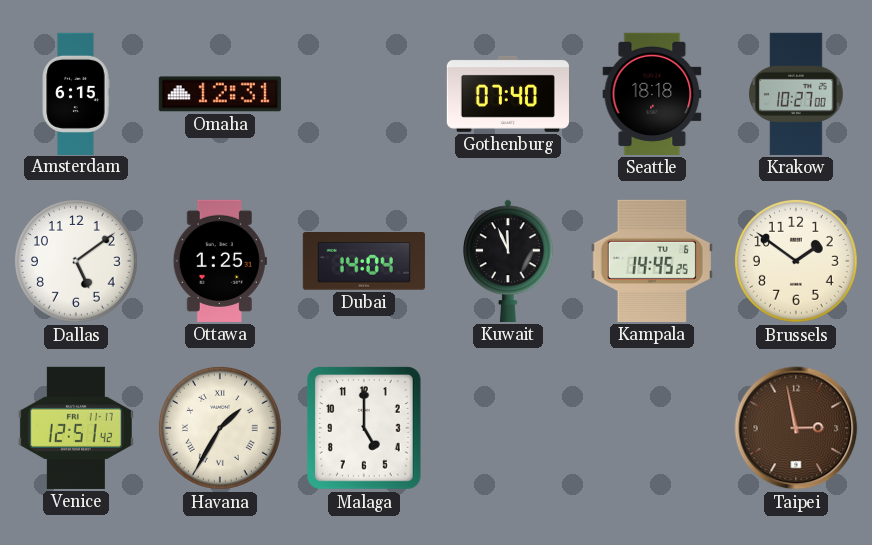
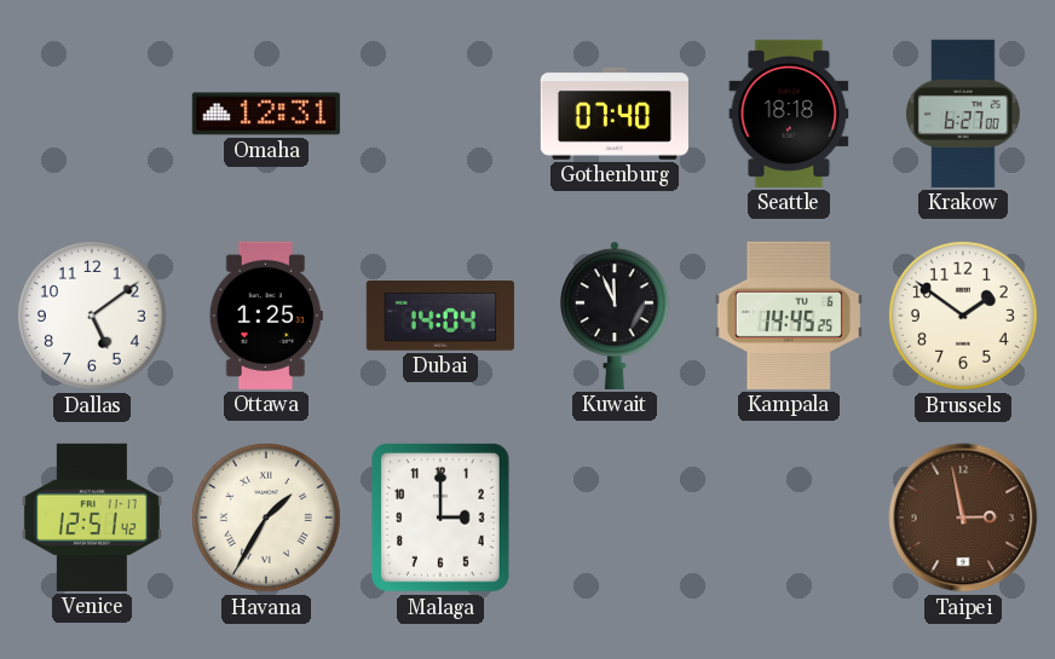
Amsterdam: 6:15 -> none
Krakow: 10:27 -> 6:27
Malaga: 5:00 -> 3:00
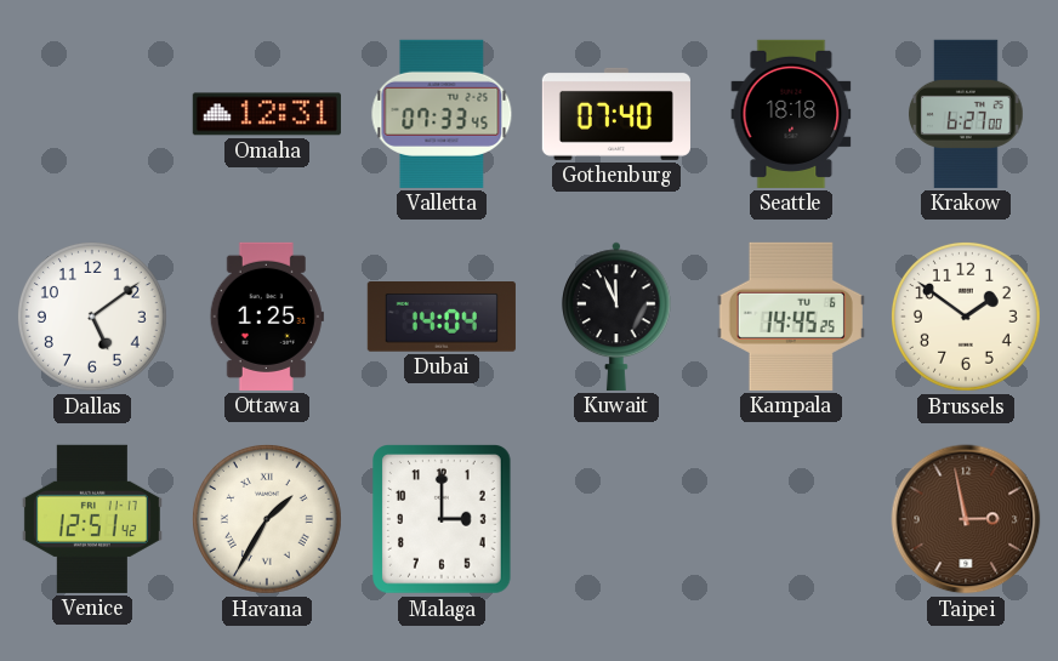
Valletta: none -> 07:33
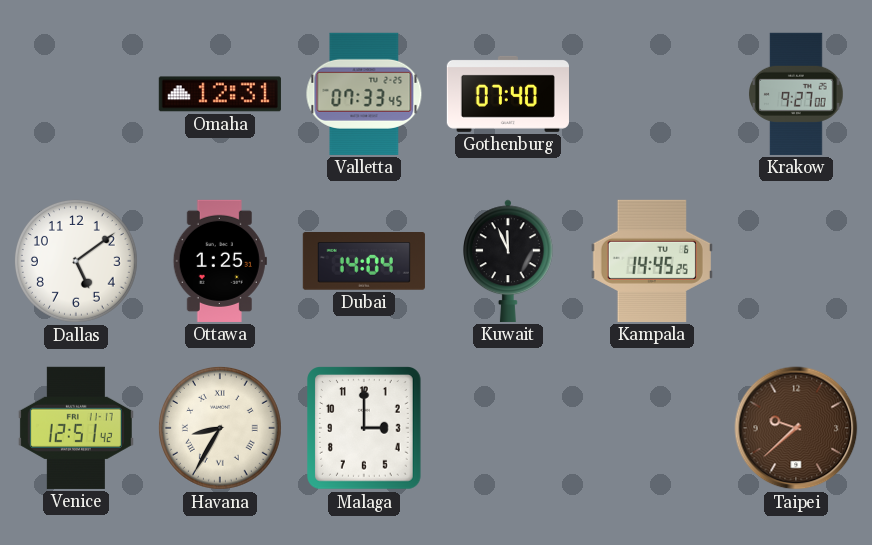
Seattle: 18:18 -> none
Krakow: 6:27 -> 9:27
Brussels: 1:51 -> none
Havana: 1:35 -> 8:35
Taipei: 2:58 -> 9:38
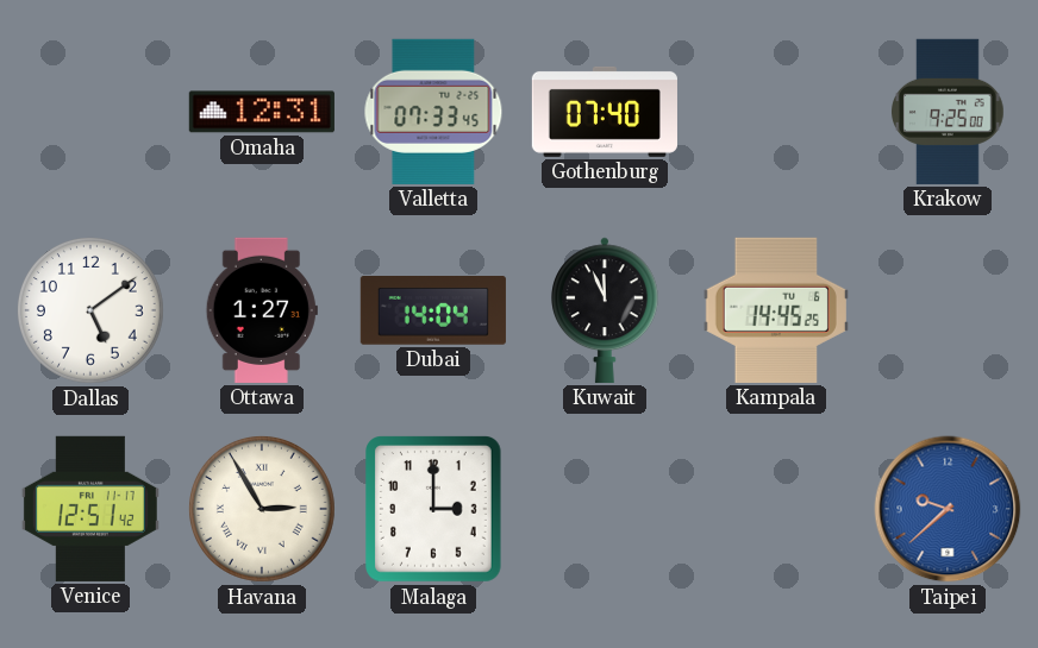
Krakow: 9:27 -> 9:25
Ottawa: 1:25 -> 1:27
Havana: 8:35 -> 2:55
Taipei dial: brown -> blue
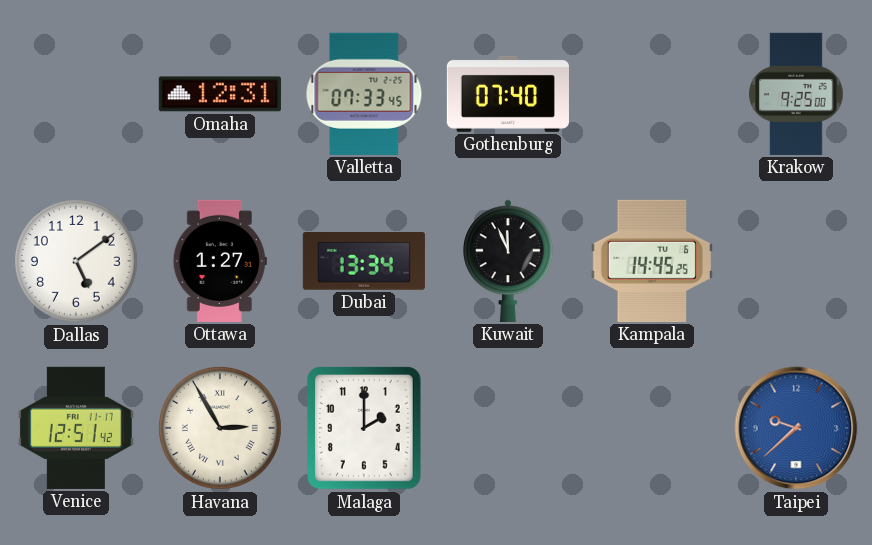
Dubai: 14:04 -> 13:34
Malaga: 3:00 -> 2:00
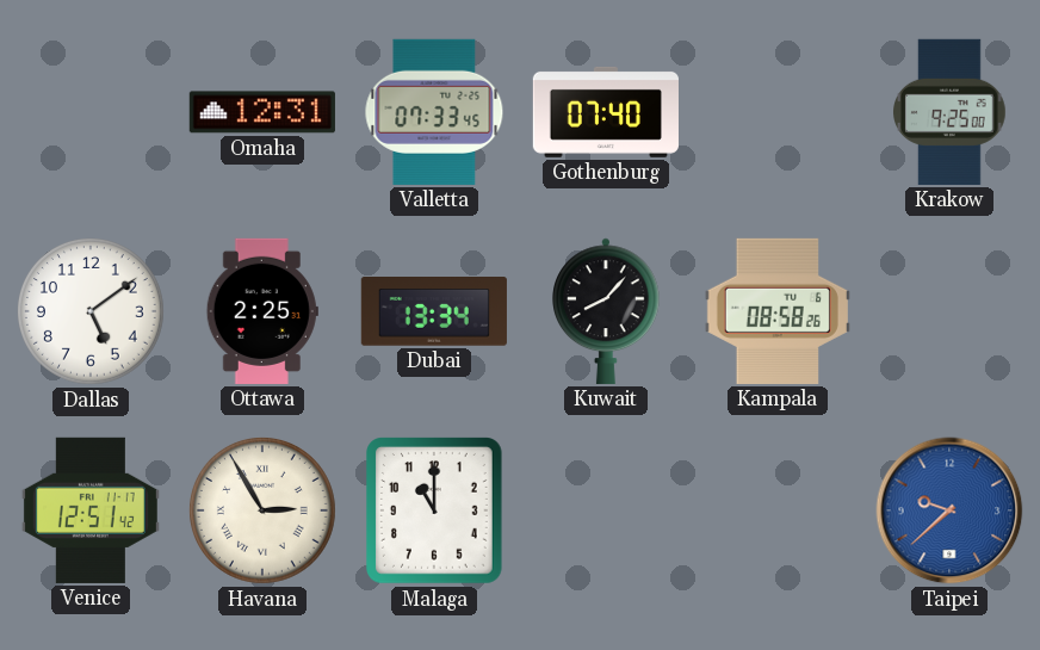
Ottawa: 1:27 -> 2:25
Kuwait: 11:56 -> 8:07
Kampala: 14:45 -> 08:58
Malaga: 2:00 -> 11:00
